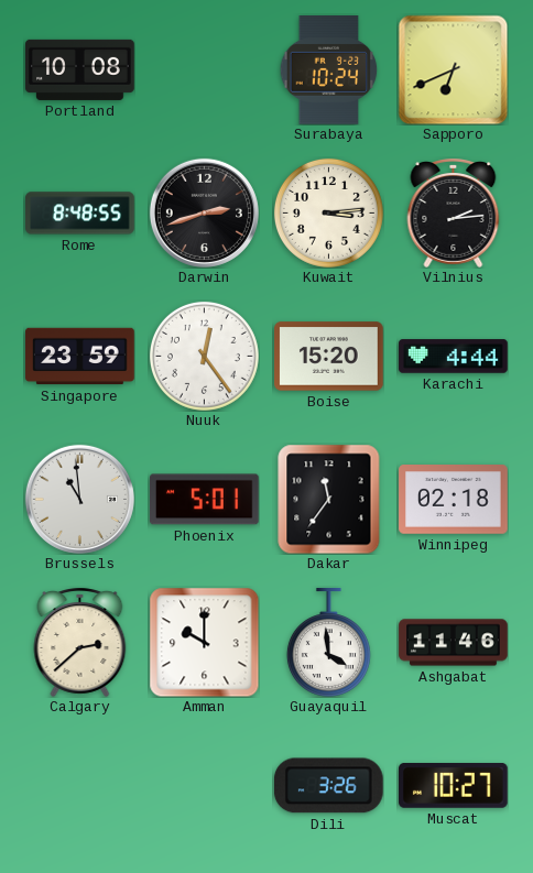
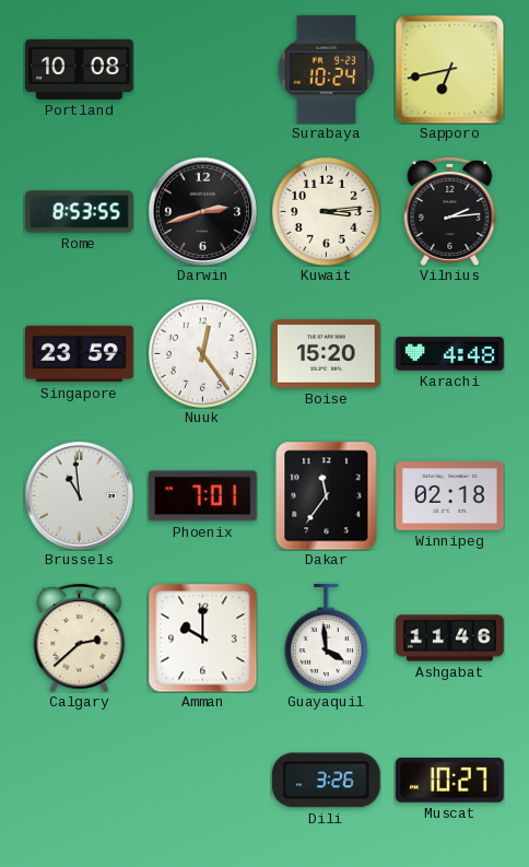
Sapporo: 6:41 -> 6:43
Rome: 8:48 -> 8:53
Karachi: 4:44 -> 4:48
Phoenix: 5:01 -> 7:01
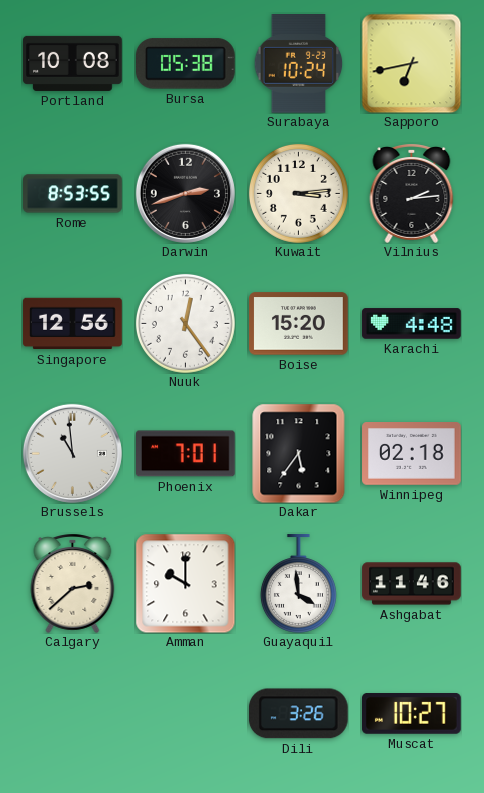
Bursa: none -> 05:38
Singapore: 23:59 -> 12:56
Dakar: 11:36 -> 5:36
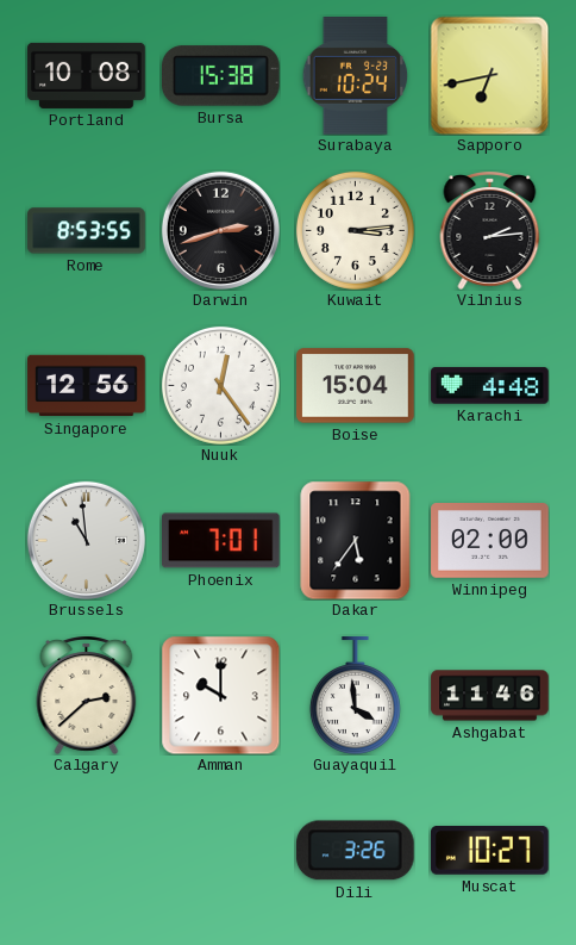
Bursa: 05:38 -> 15:38
Boise: 15:20 -> 15:04
Winnipeg: 02:18 -> 02:00
